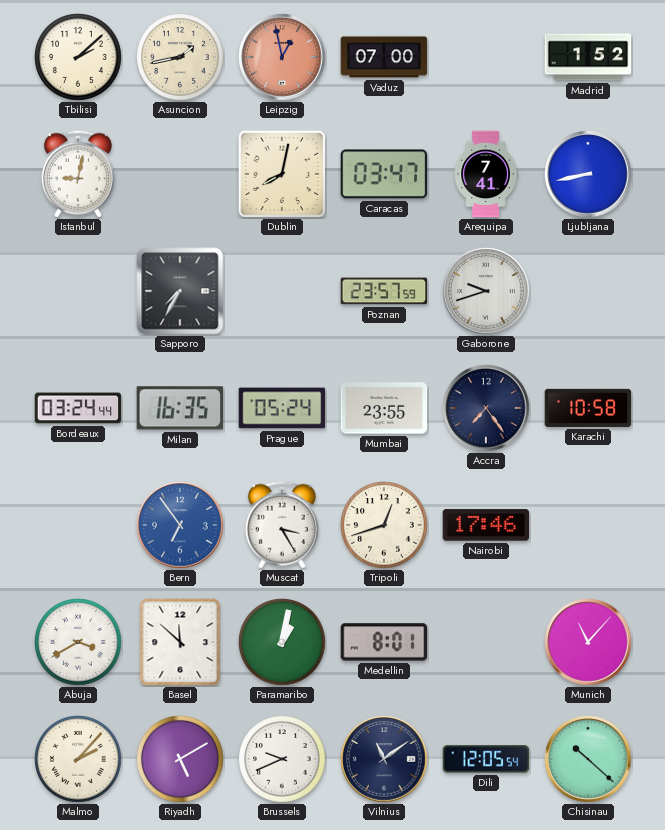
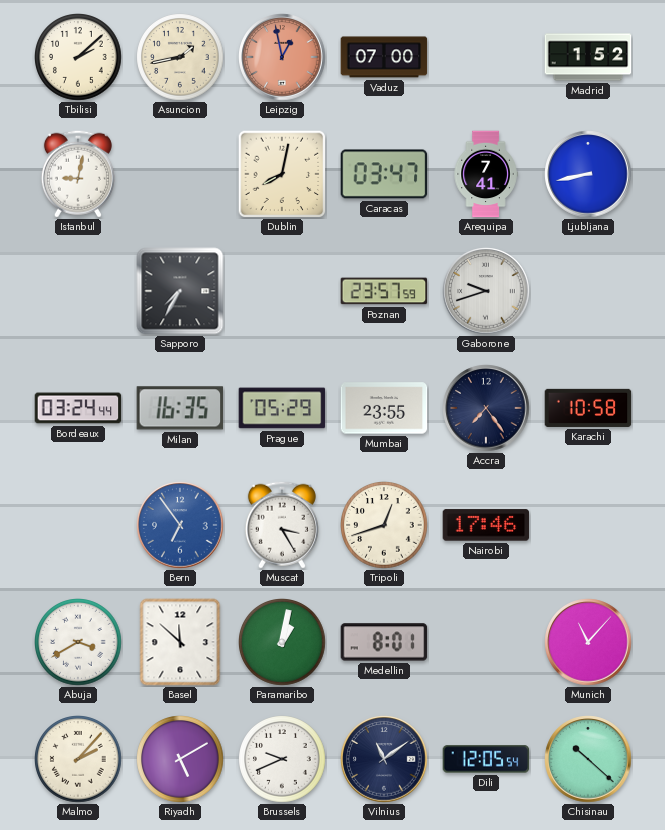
Prague: 05:24 -> 05:29
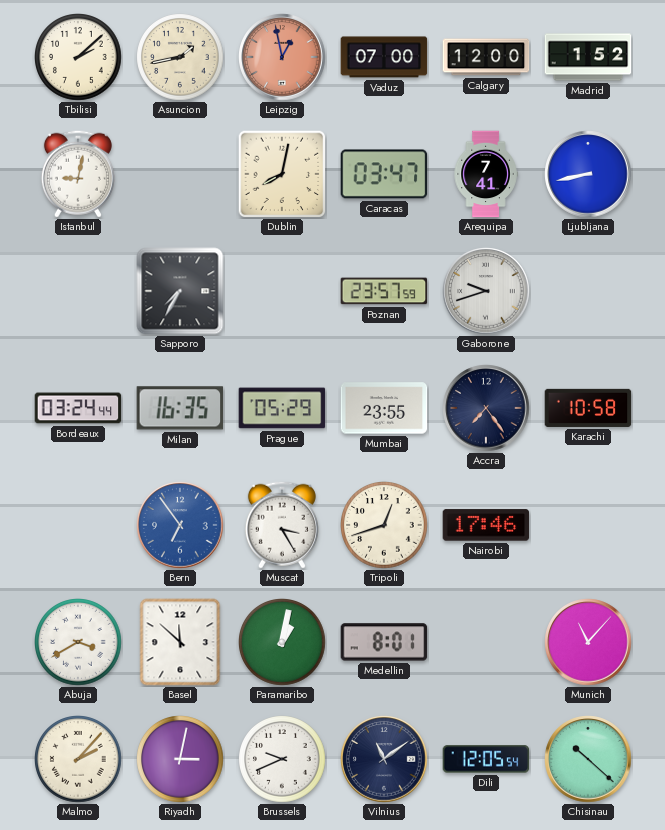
Calgary: none -> 12:00
Riyadh: 5:10 -> 3:02
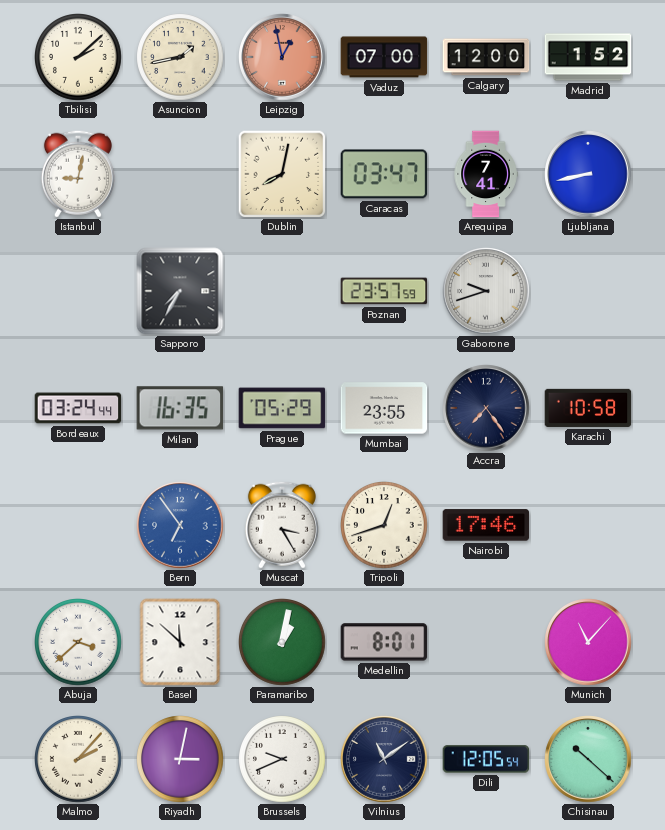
Abuja: 3:40 -> 3:38
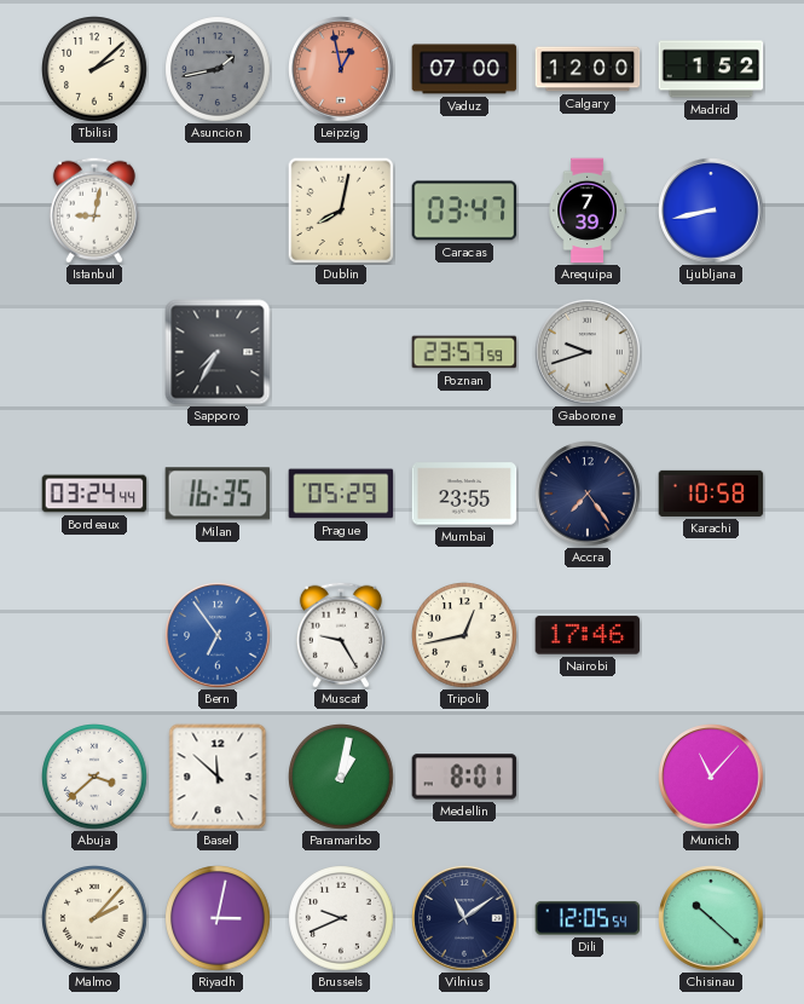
Asuncion dial: cream -> grey
Arequipa: 7:41 -> 7:39
Muscat: 3:25 -> 9:25
Tripoli: 12:42 -> 12:43
